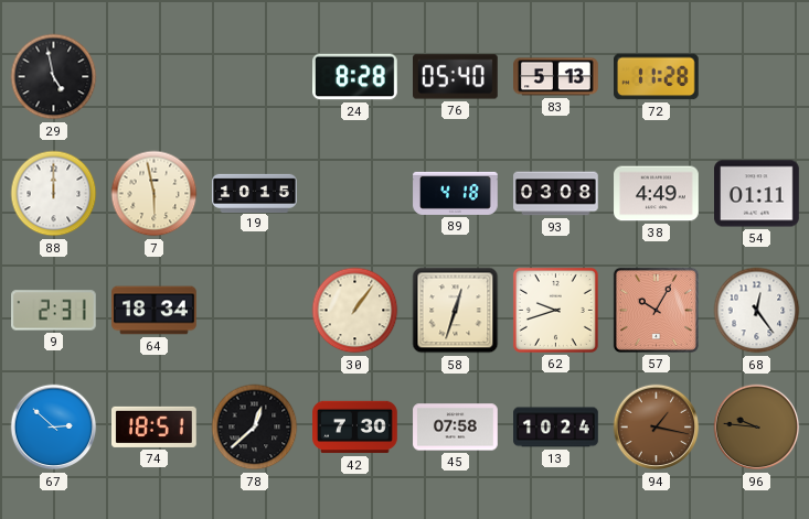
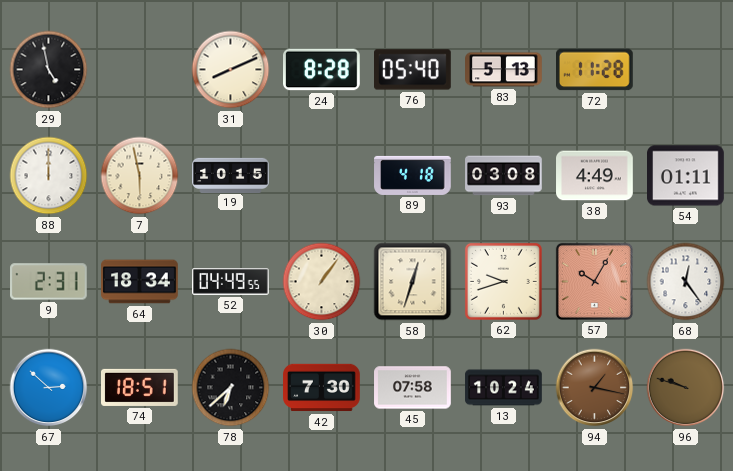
31: none -> 8:11
52: none -> 04:49
78: 12:38 -> 6:38
96: 9:46 -> 9:48
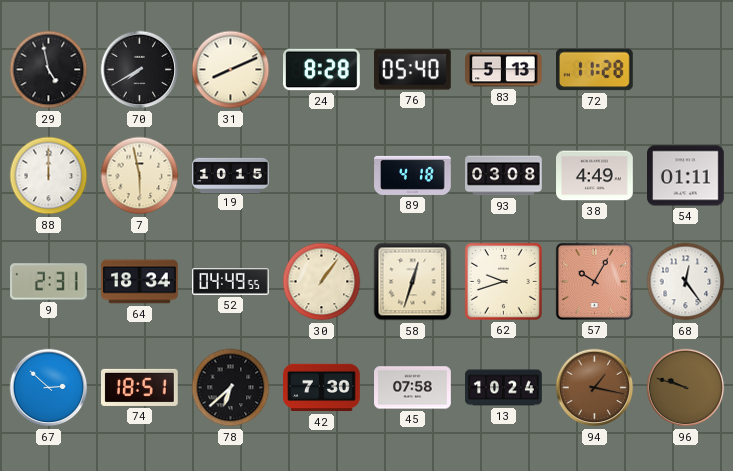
70: none -> 7:40
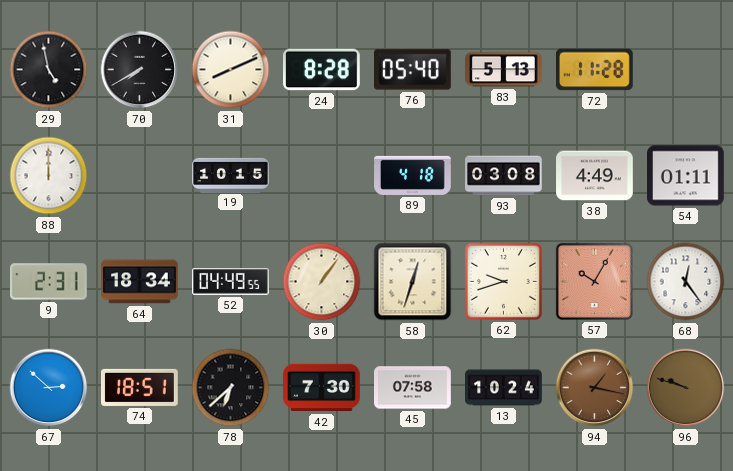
7: 5:58 -> none
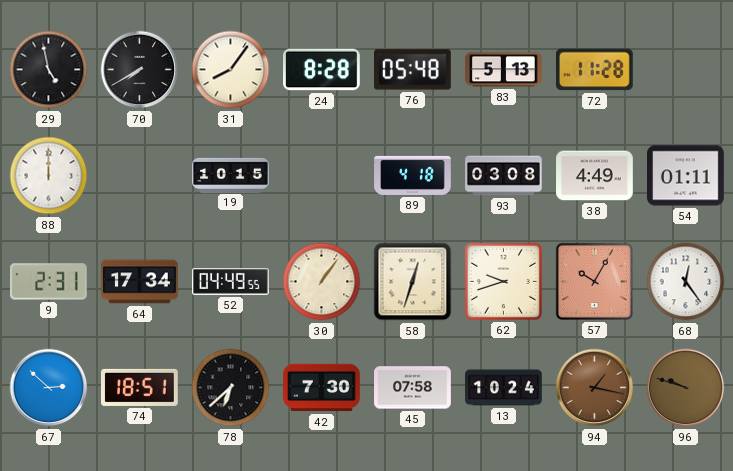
31: 8:11 -> 8:06
76: 05:40 -> 05:48
64: 18:34 -> 17:34
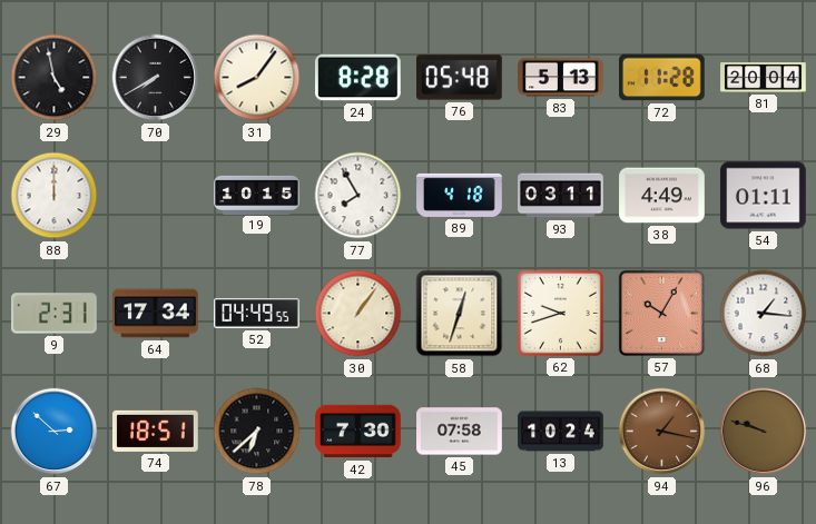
81: none -> 20:04
77: none -> 7:55
93: 03:08 -> 03:11
68: 12:24 -> 1:16
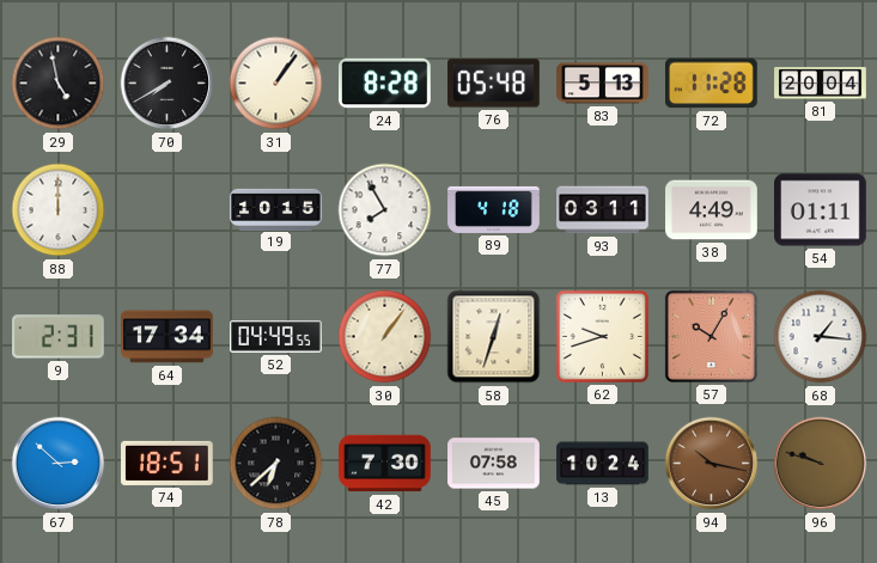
31: 8:06 -> 1:06
94: 1:17 -> 10:17
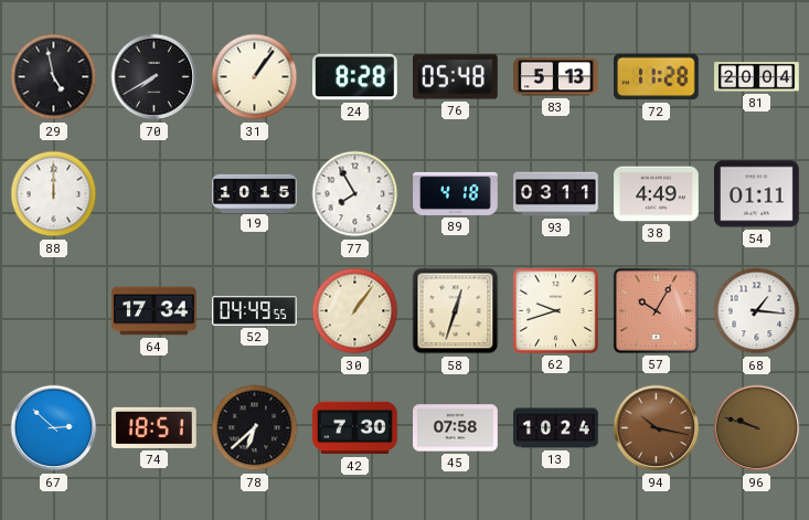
9: 2:31 -> none
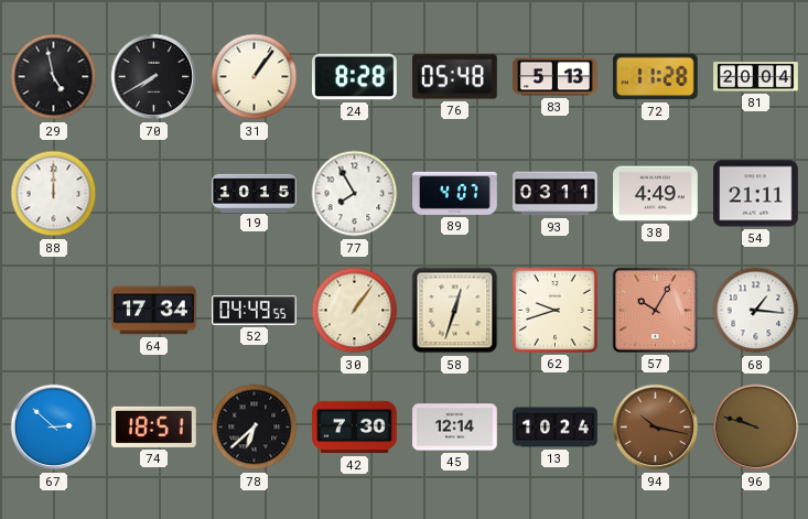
89: 4:18 -> 4:07
54: 01:11 -> 21:11
45: 07:58 -> 12:14
